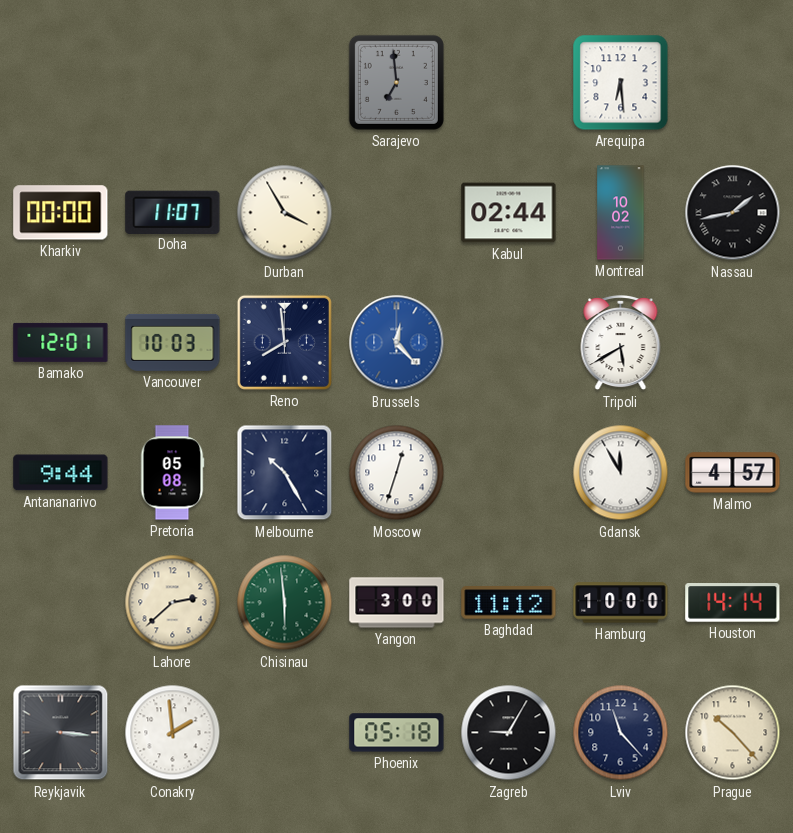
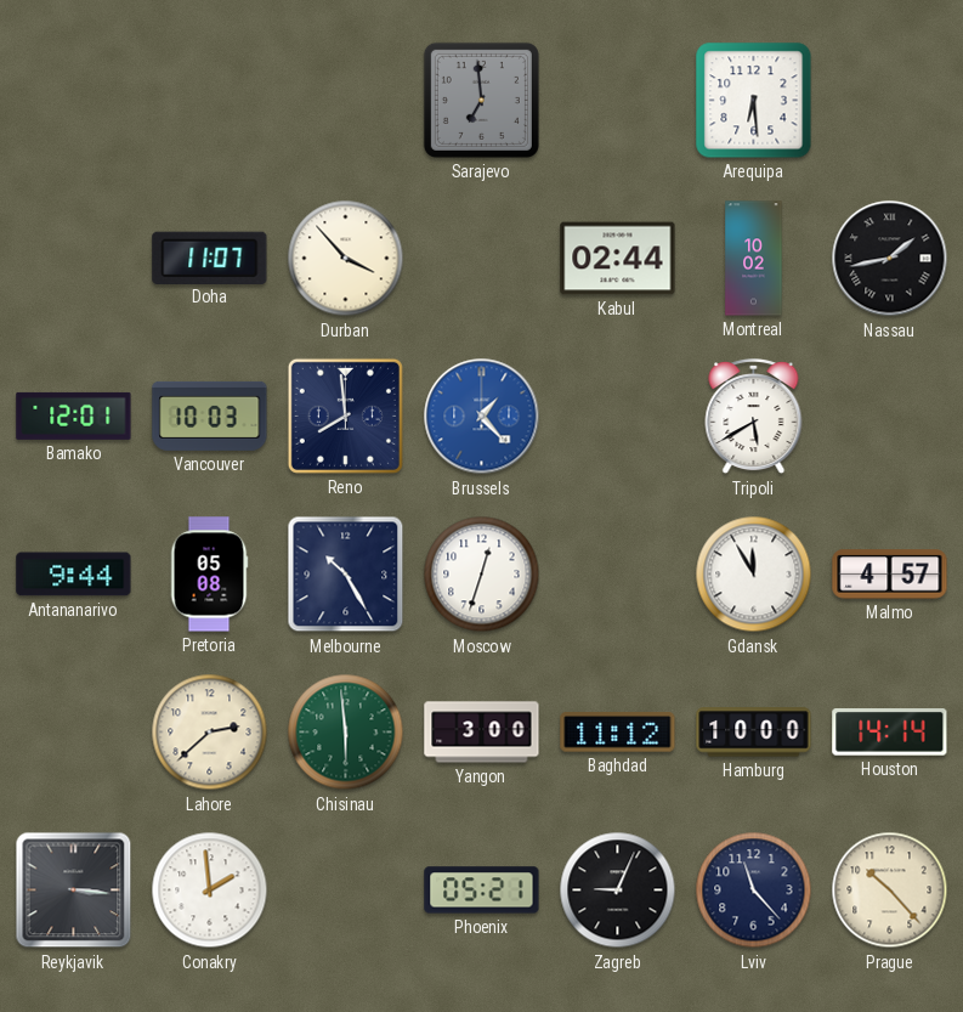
Kharkiv: 00:00 -> none
Durban: 3:55 -> 3:53
Brussels: 12:23 -> 1:23
Phoenix: 05:18 -> 05:21
Zagreb: 9:05 -> 9:04
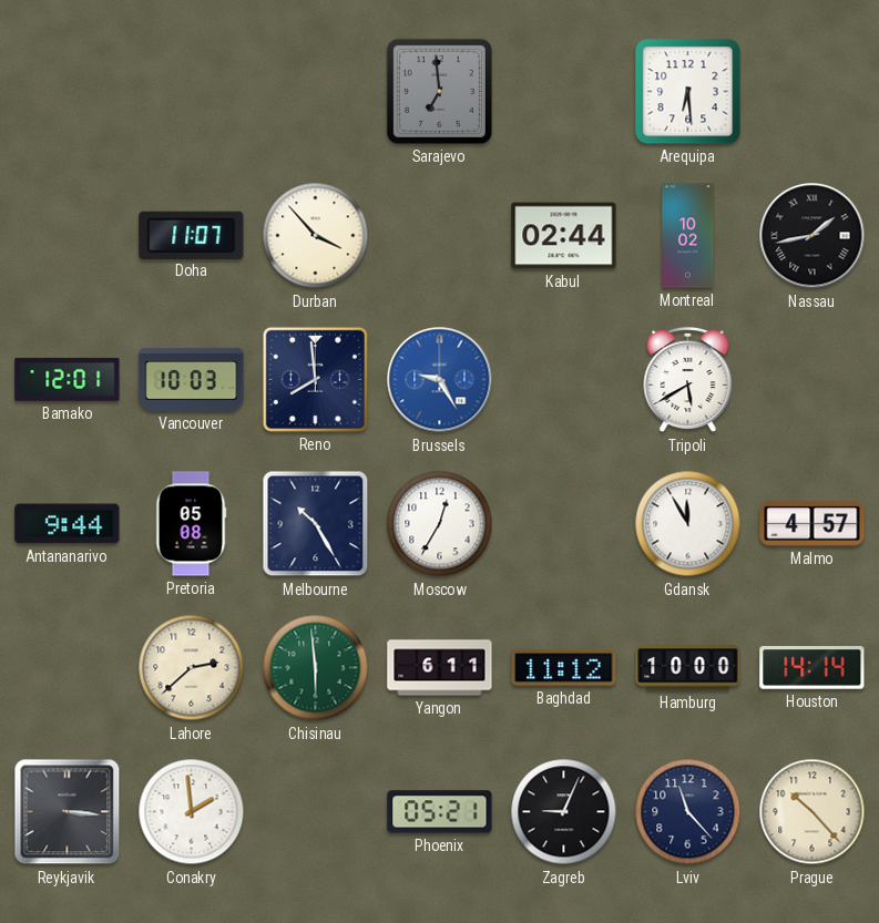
Brussels: 1:23 -> 9:25
Moscow: 12:33 -> 12:35
Yangon: 3:00 -> 6:11
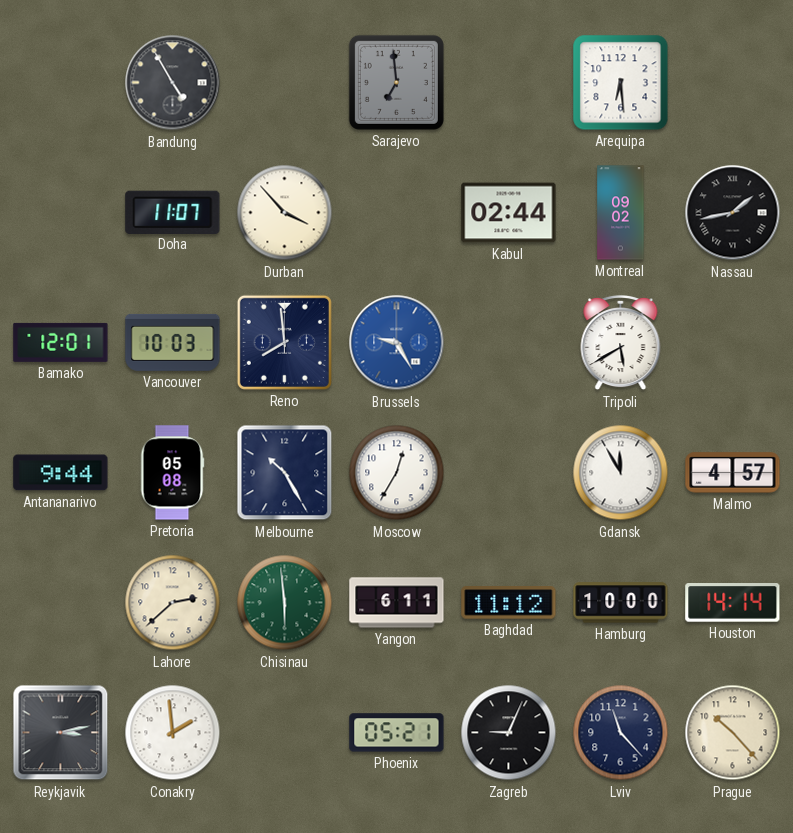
Bandung: none -> 4:55
Montreal: 10:02 -> 09:02
Reykjavik: 3:16 -> 3:13
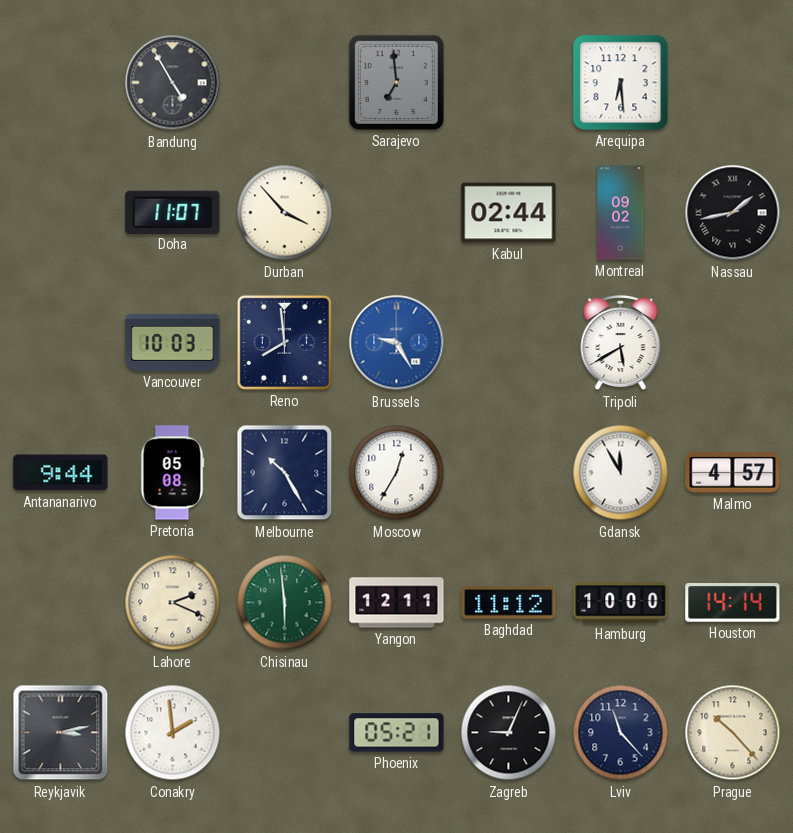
Bamako: 12:01 -> none
Lahore: 2:38 -> 2:19
Yangon: 6:11 -> 12:11
